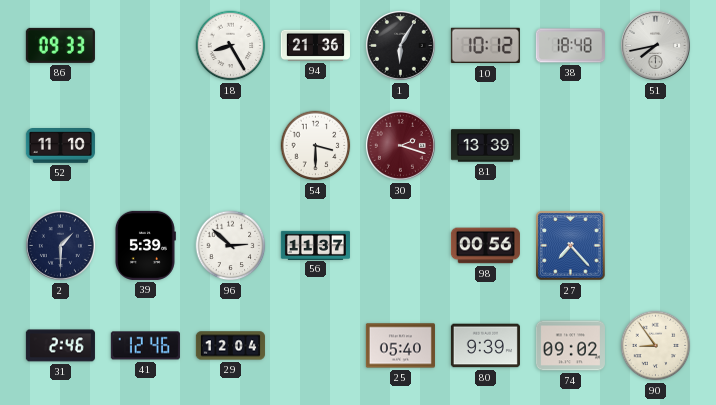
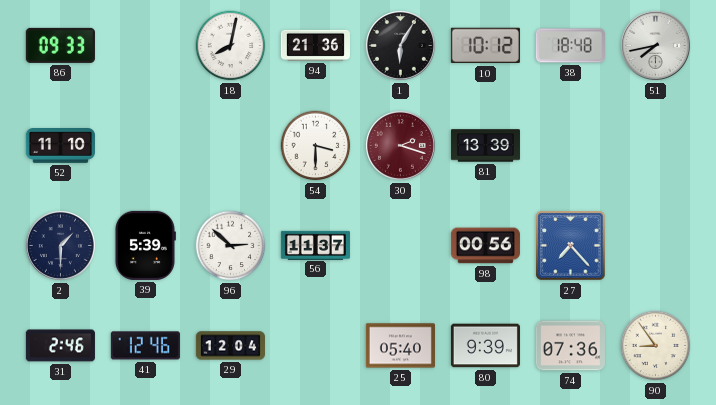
18: 8:25 -> 8:02
74: 09:02 -> 07:36
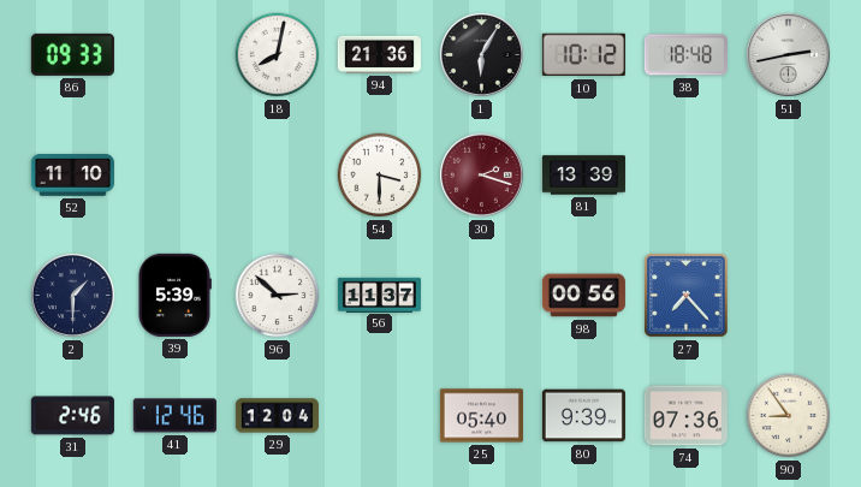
51: 7:43 -> 2:43
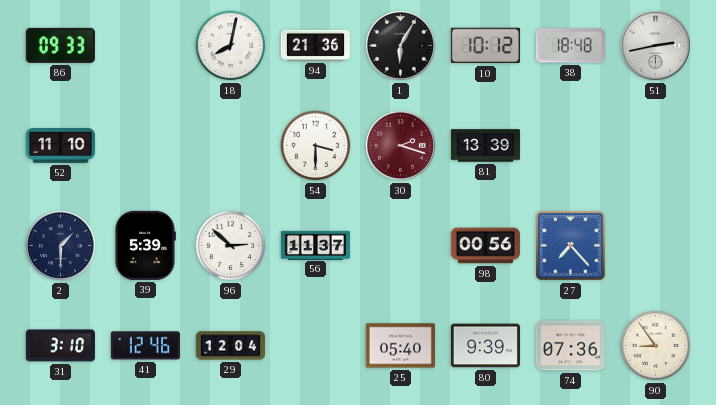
31: 2:46 -> 3:10
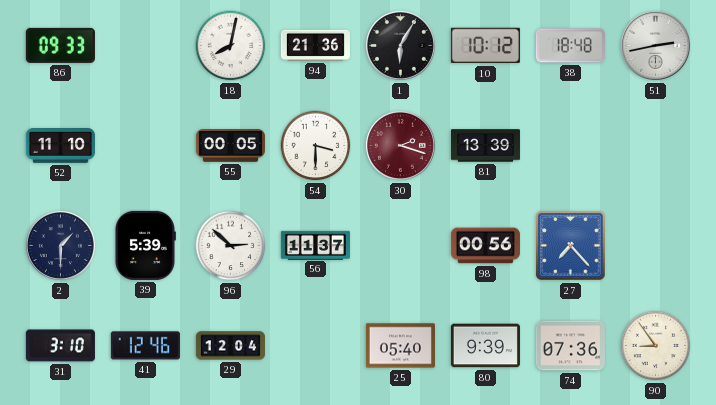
55: none -> 00:05
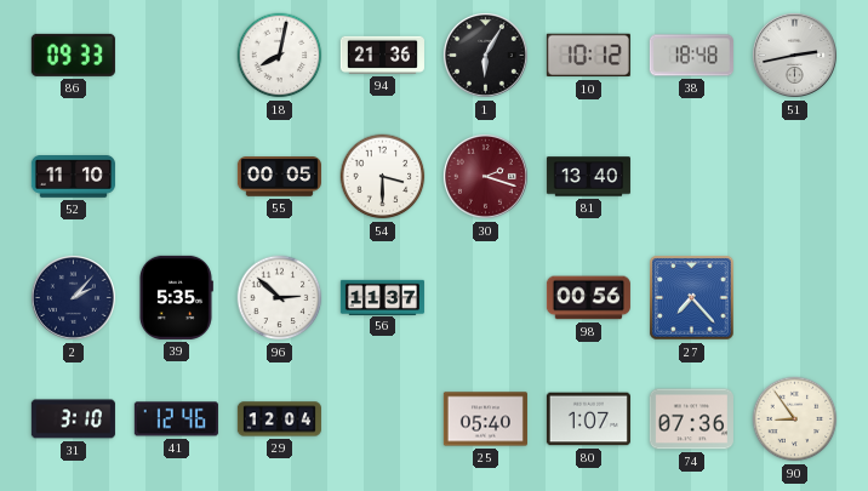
81: 13:39 -> 13:40
2: 1:30 -> 2:07
39: 5:39 -> 5:35
80: 9:39 -> 1:07
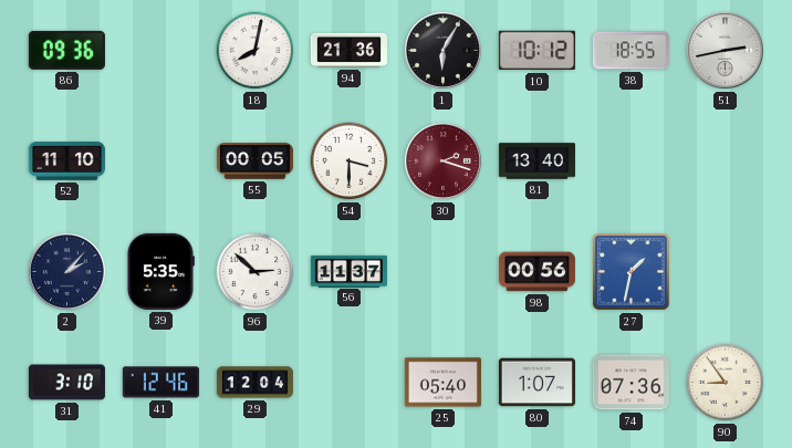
86: 09:33 -> 09:36
38: 18:48 -> 18:55
27: 7:23 -> 1:32
